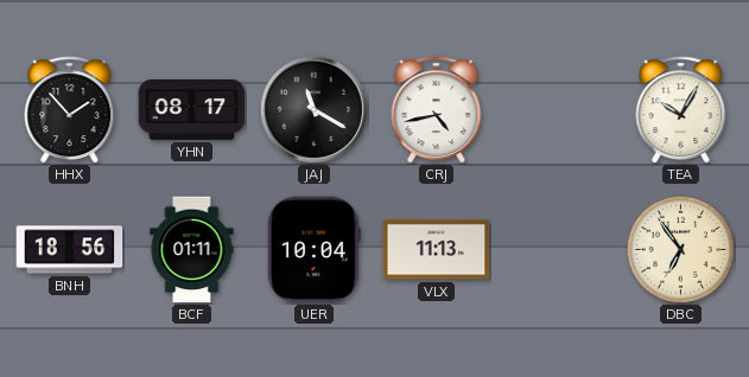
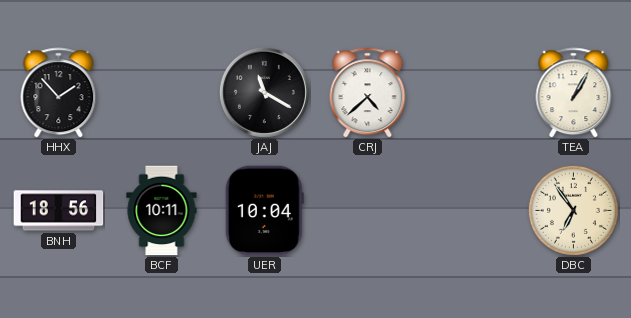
YHN: 08:17 -> none
CRJ: 4:43 -> 4:38
TEA: 10:05 -> 1:05
BCF: 01:11 -> 10:11
VLX: 11:13 -> none
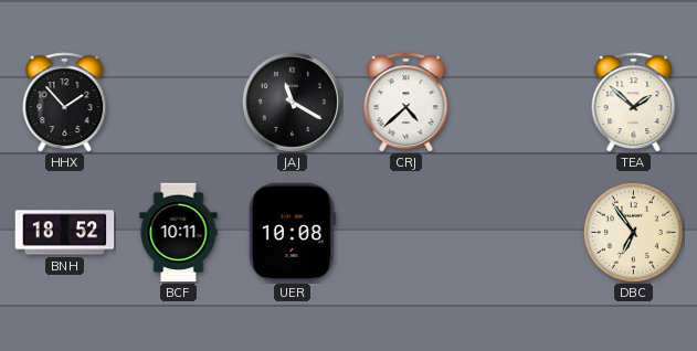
TEA: 1:05 -> 1:52
BNH: 18:56 -> 18:52
UER: 10:04 -> 10:08
